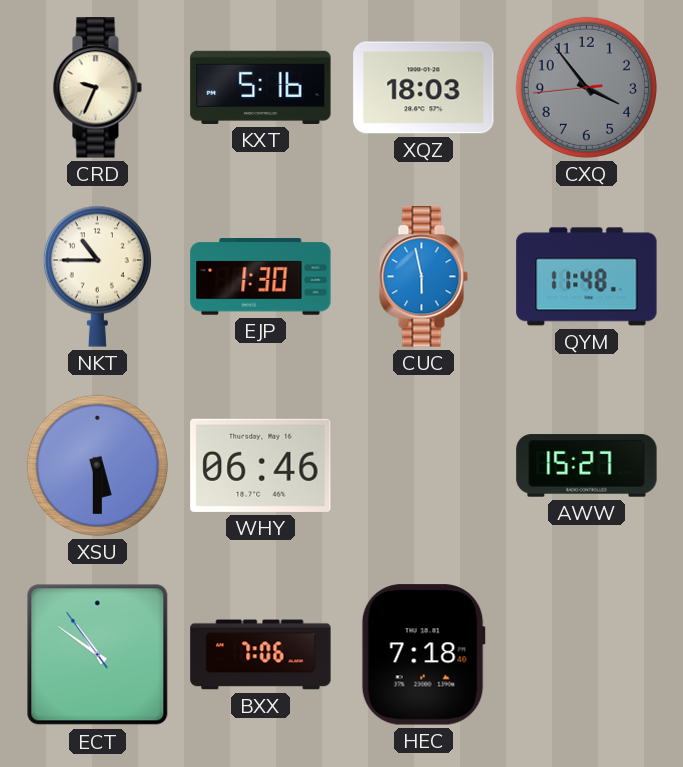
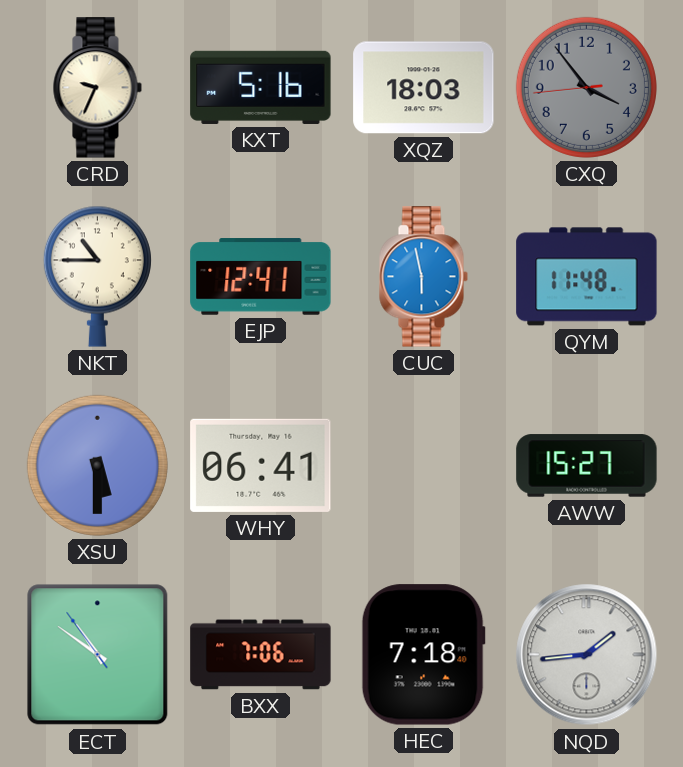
EJP: 1:30 -> 12:41
WHY: 06:46 -> 06:41
NQD: none -> 1:44
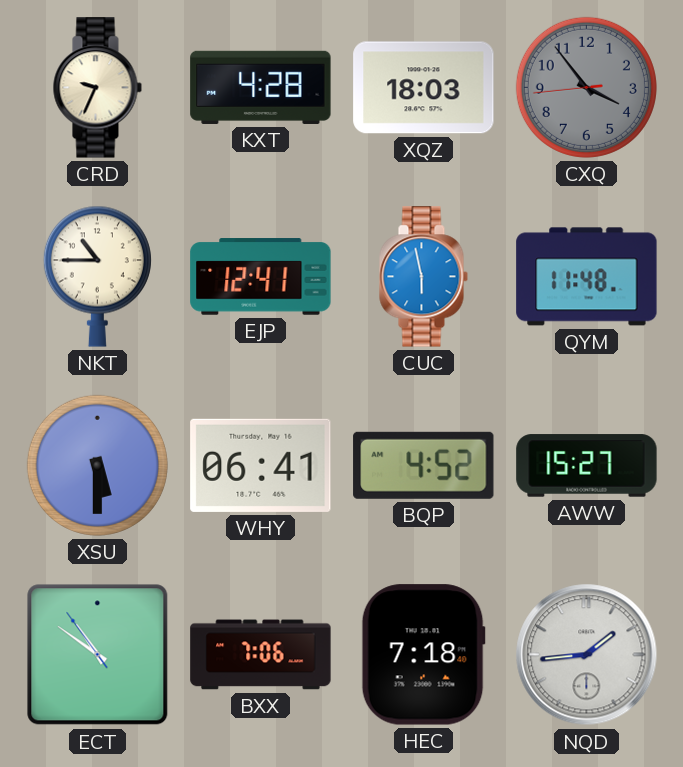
KXT: 5:16 -> 4:28
BQP: none -> 4:52
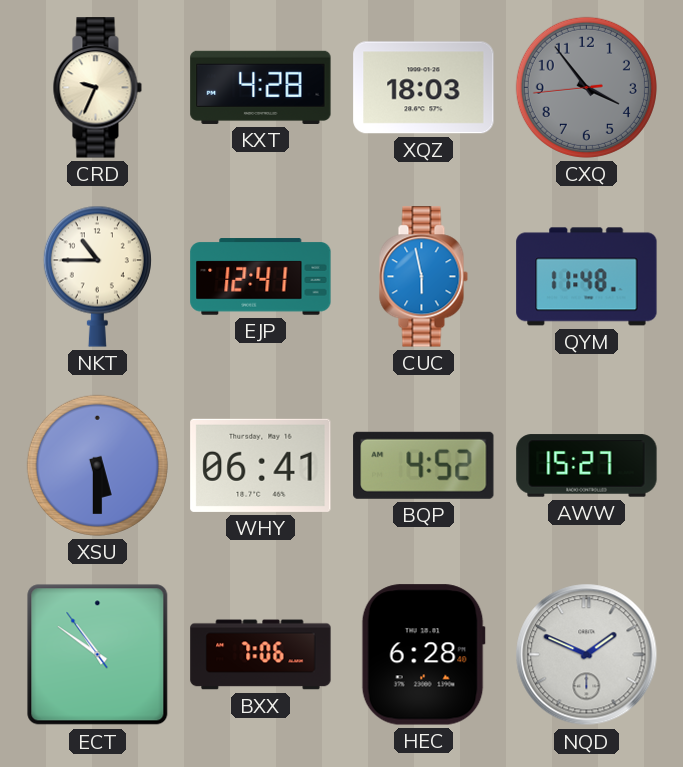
HEC: 7:18 -> 6:28
NQD: 1:44 -> 1:49
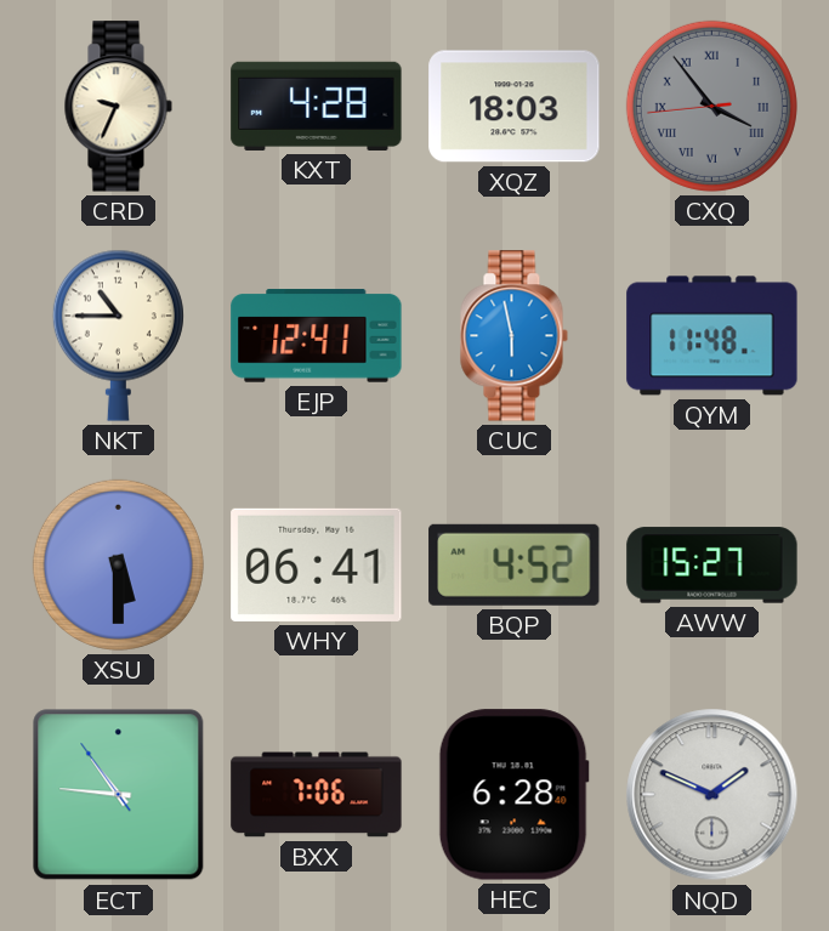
CXQ numerals: Arabic -> Roman
ECT: 10:50 -> 10:45
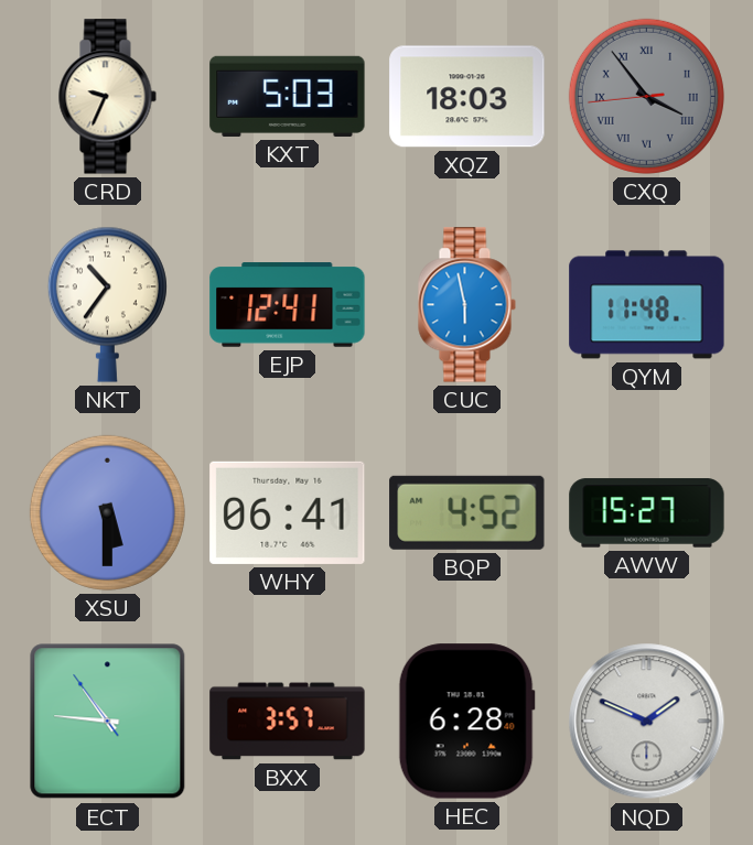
KXT: 4:28 -> 5:03
NKT: 10:45 -> 10:36
BXX: 7:06 -> 3:57
